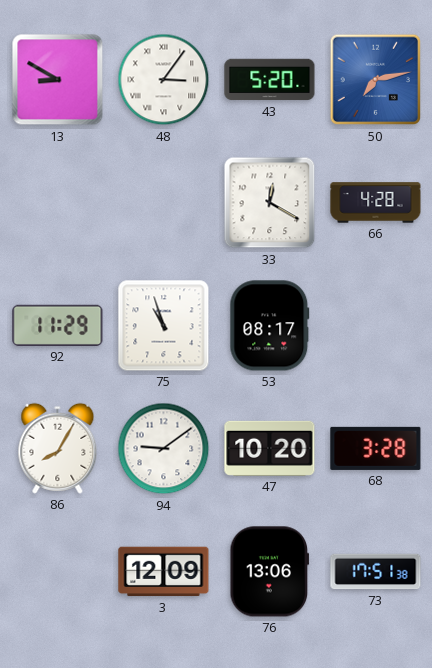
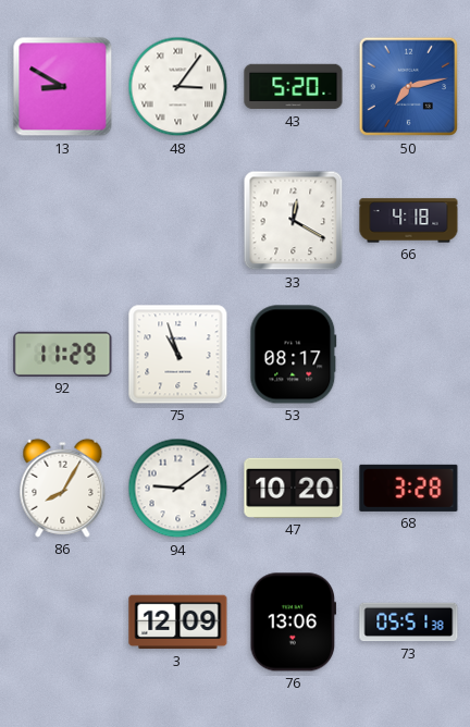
66: 4:28 -> 4:18
73: 17:51 -> 05:51
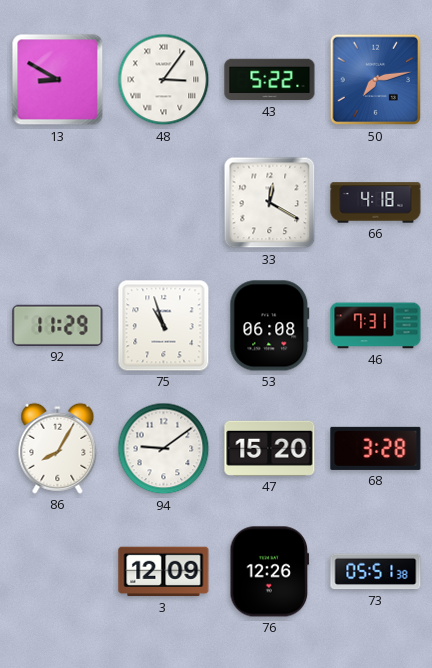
43: 5:20 -> 5:22
53: 08:17 -> 06:08
46: none -> 7:31
47: 10:20 -> 15:20
76: 13:06 -> 12:26
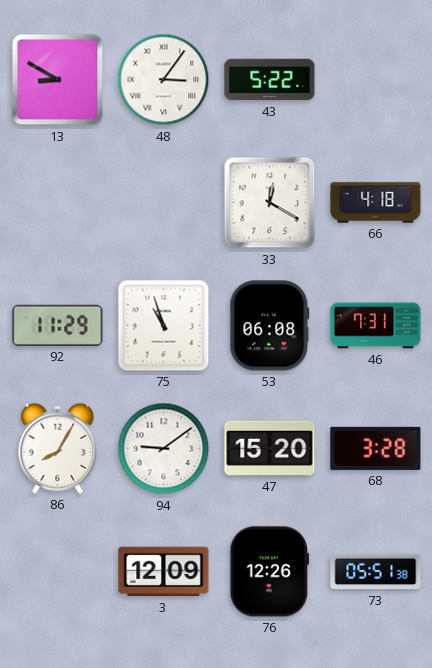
50: 7:13 -> none
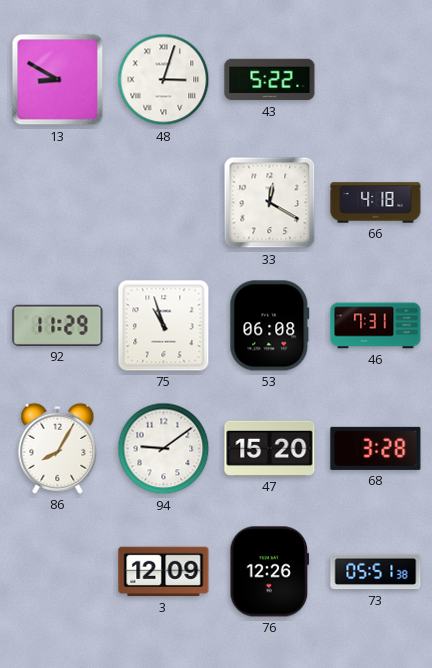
48: 3:06 -> 3:03
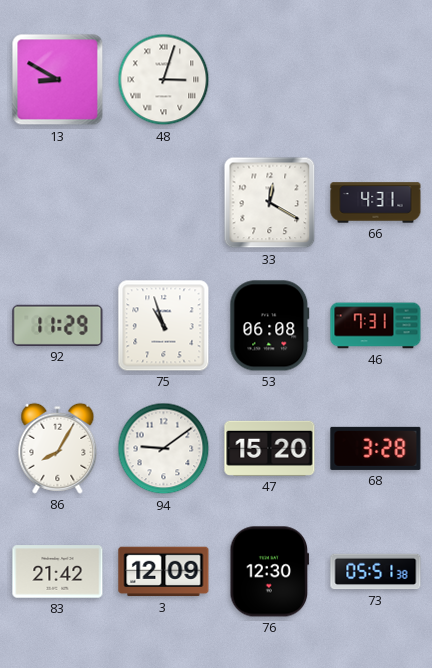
43: 5:22 -> none
66: 4:18 -> 4:31
83: none -> 21:42
76: 12:26 -> 12:30
